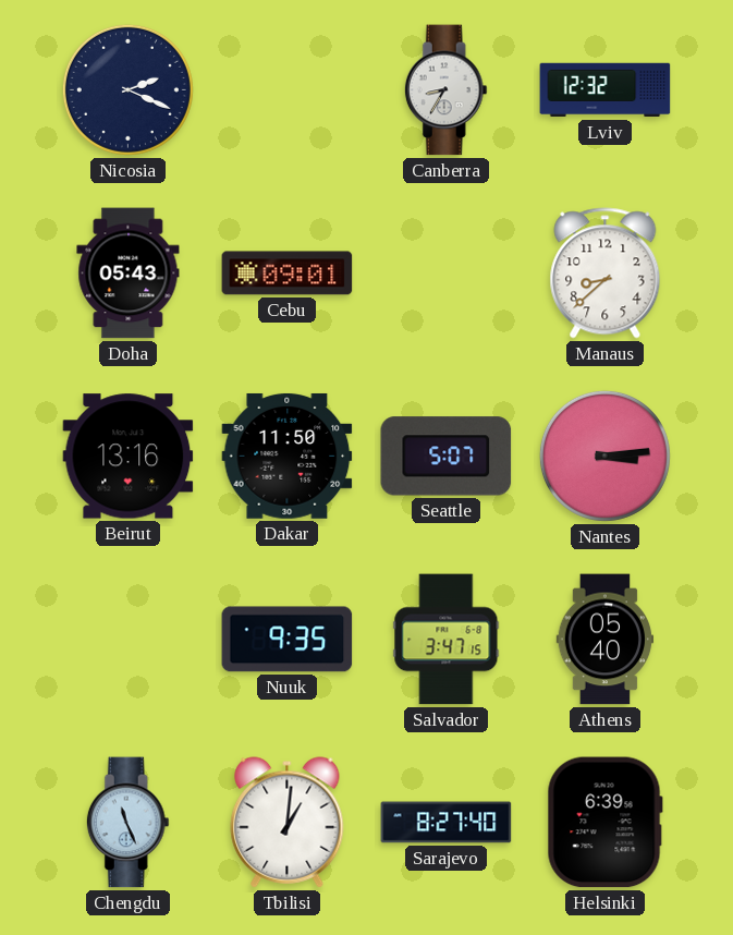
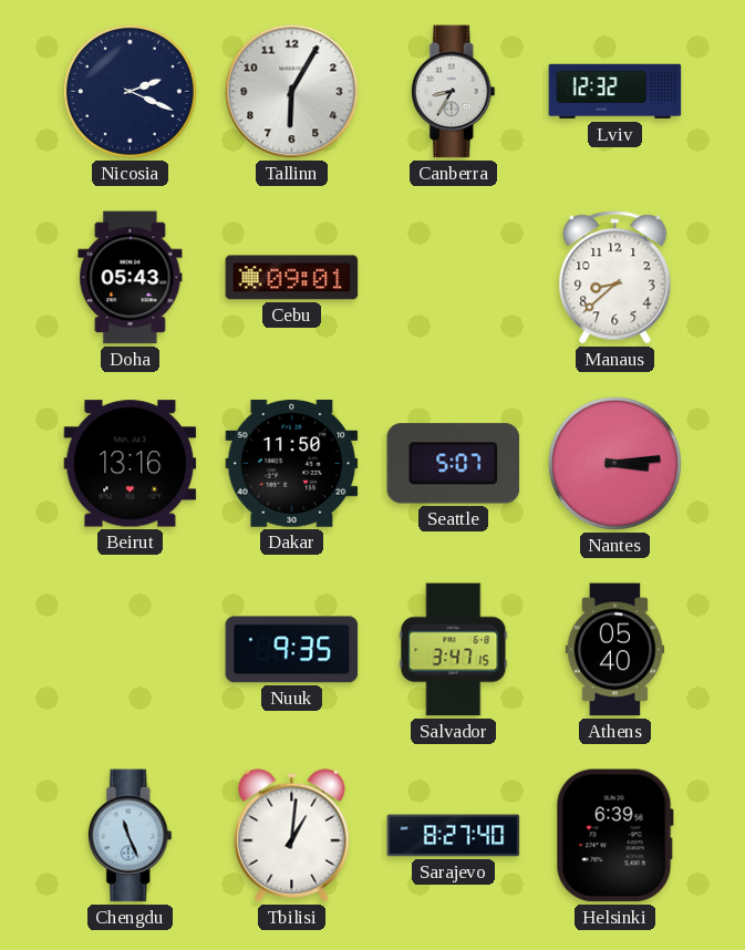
Tallinn: none -> 6:05
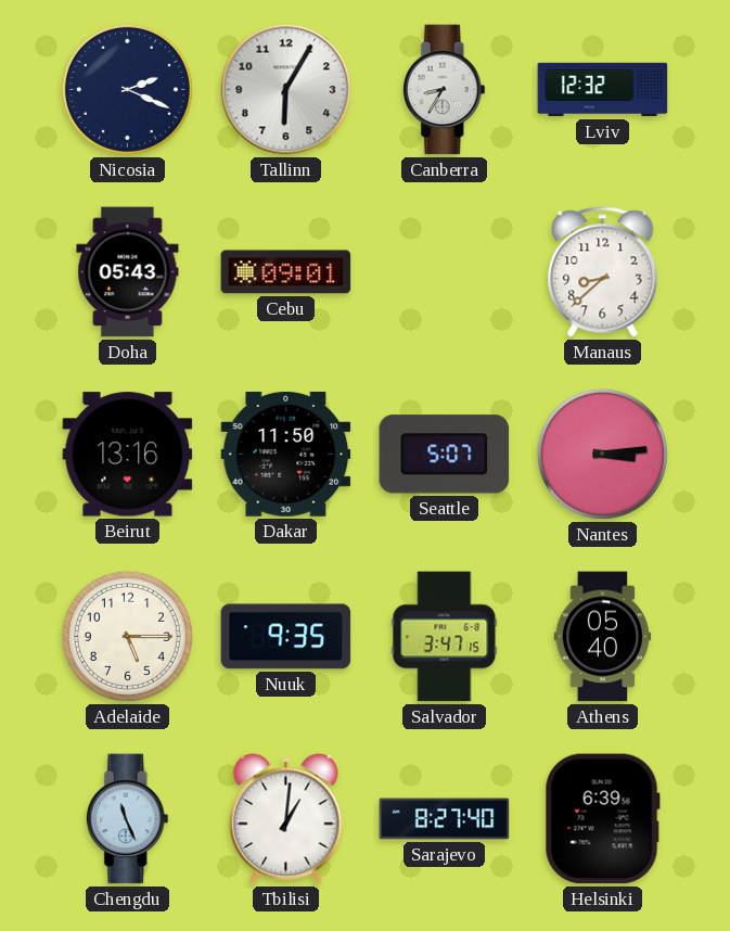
Adelaide: none -> 5:15
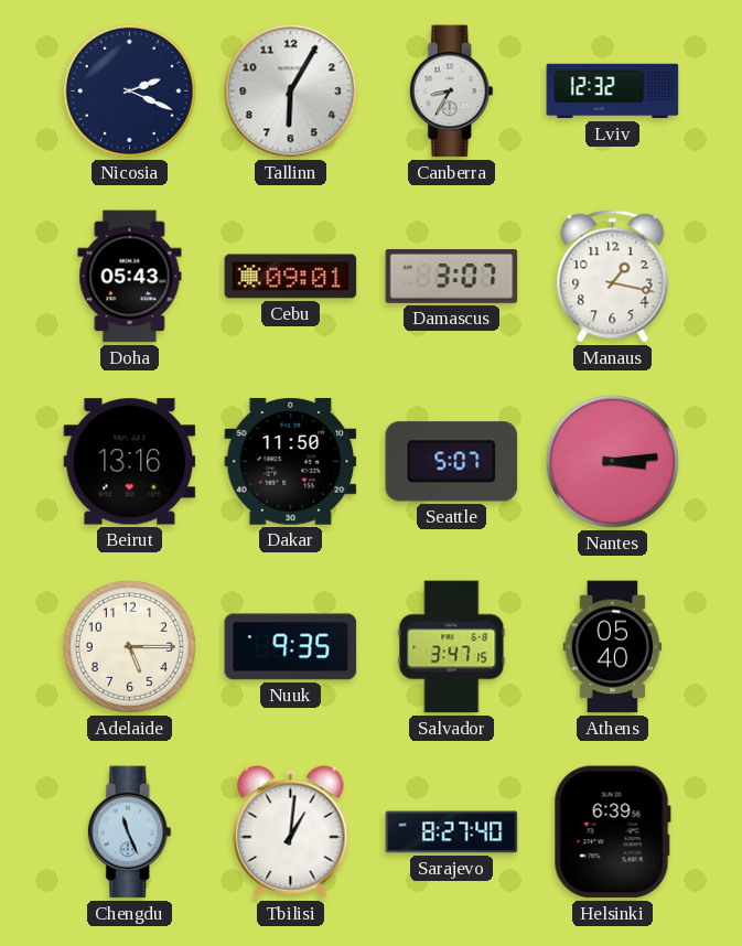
Damascus: none -> 3:07
Manaus: 8:38 -> 1:17
